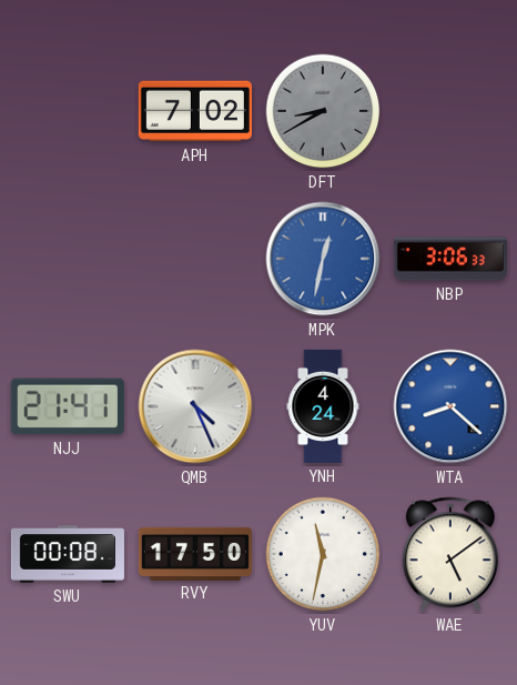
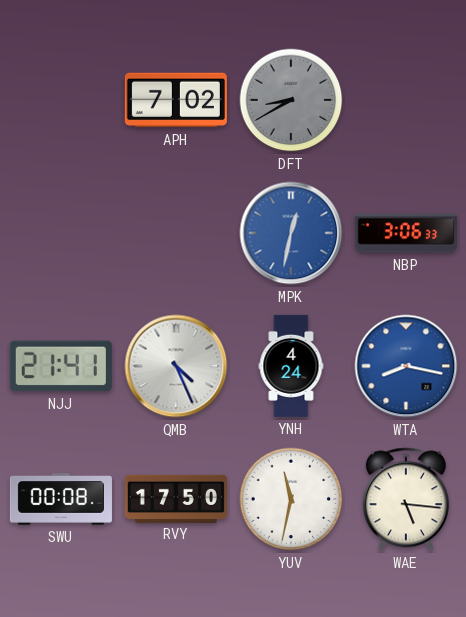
WTA: 8:22 -> 8:17
WAE: 5:09 -> 5:16
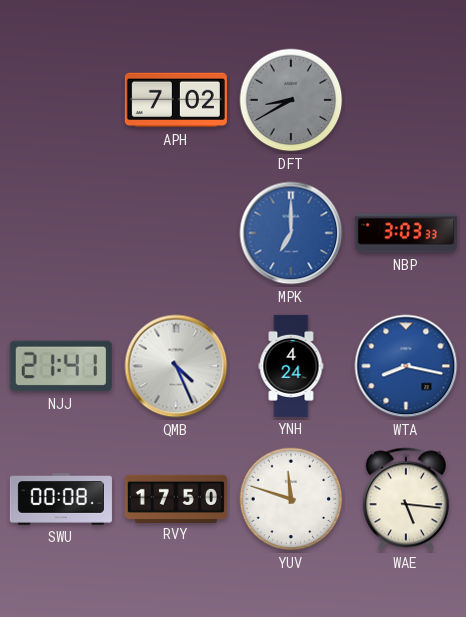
MPK: 12:32 -> 7:00
NBP: 3:06 -> 3:03
YUV: 11:32 -> 11:48
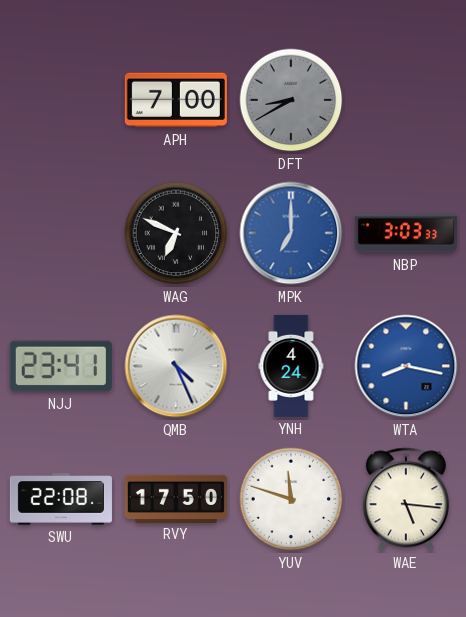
APH: 7:02 -> 7:00
WAG: none -> 6:49
NJJ: 21:41 -> 23:41
SWU: 00:08 -> 22:08
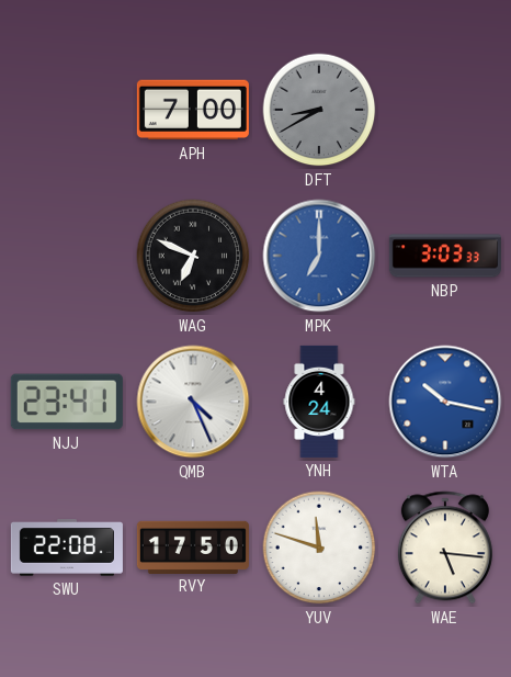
WTA: 8:17 -> 10:17
